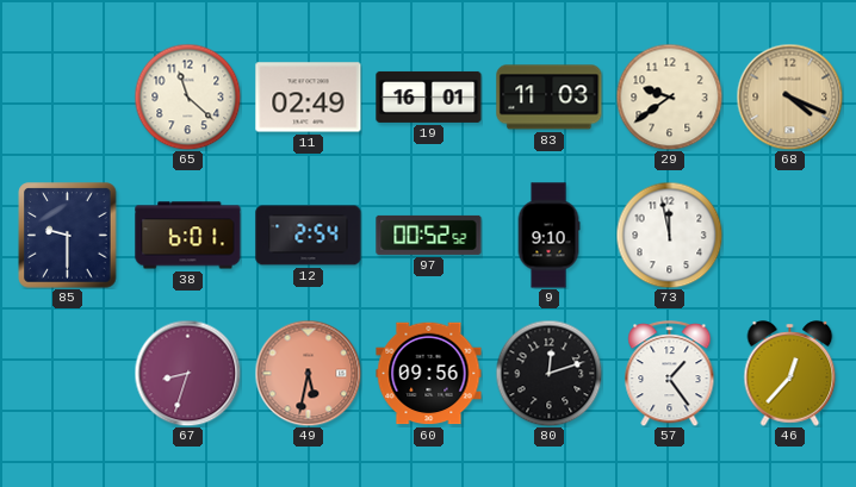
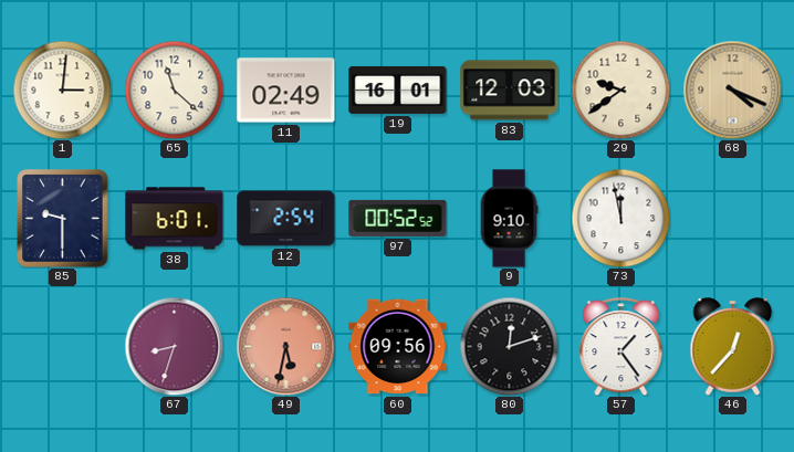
1: none -> 3:01
83: 11:03 -> 12:03
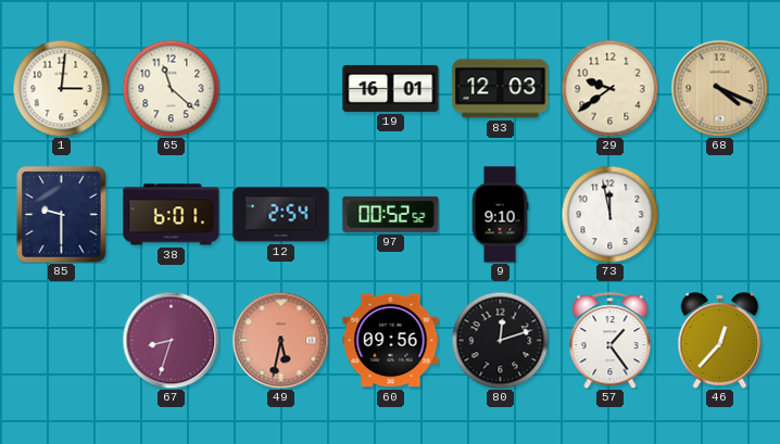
11: 02:49 -> none
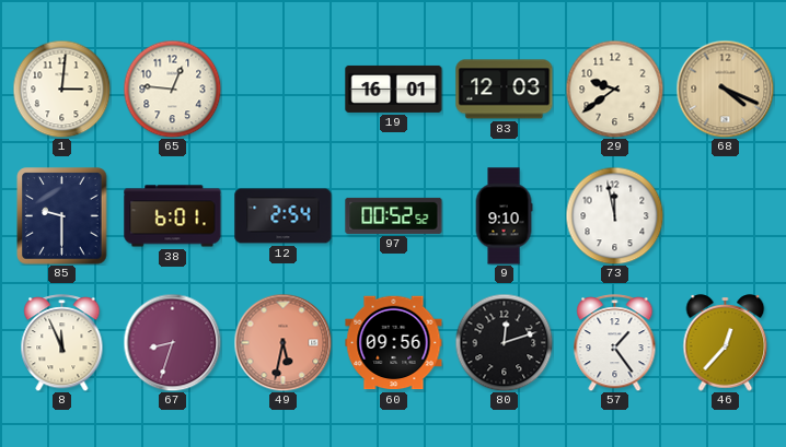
65: 11:22 -> 12:46
8: none -> 11:56
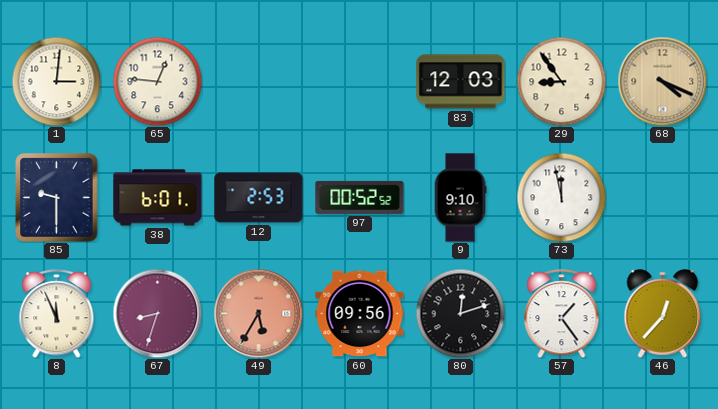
19: 16:01 -> none
29: 9:39 -> 8:54
12: 2:54 -> 2:53
49: 5:32 -> 5:35
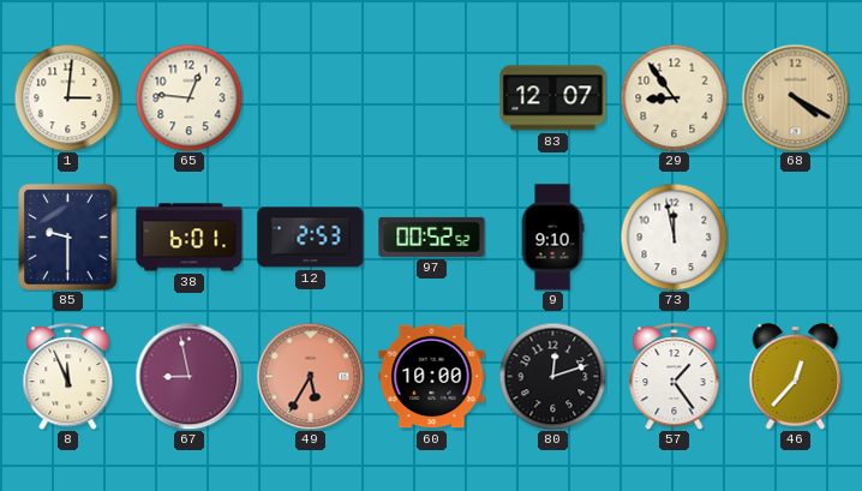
83: 12:03 -> 12:07
68: 4:19 -> 4:20
67: 8:33 -> 8:58
60: 09:56 -> 10:00
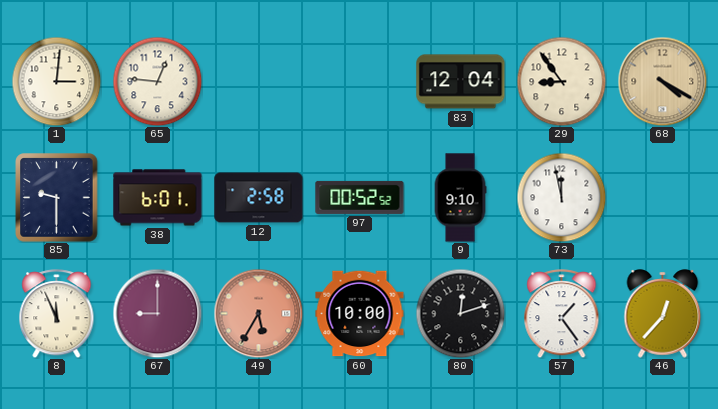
83: 12:07 -> 12:04
12: 2:53 -> 2:58
67: 8:58 -> 9:00
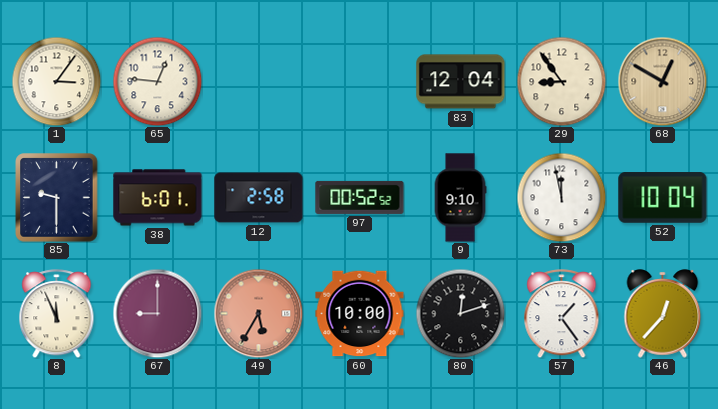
1: 3:01 -> 3:06
68: 4:20 -> 12:50
52: none -> 10:04
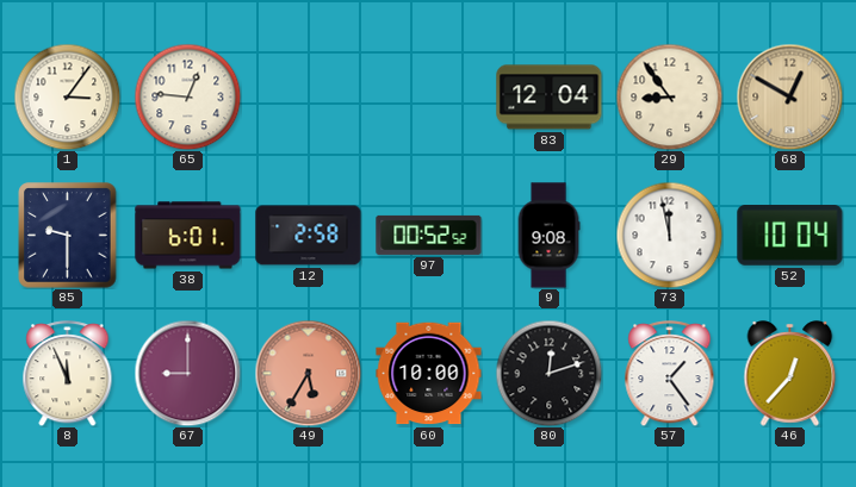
9: 9:10 -> 9:08
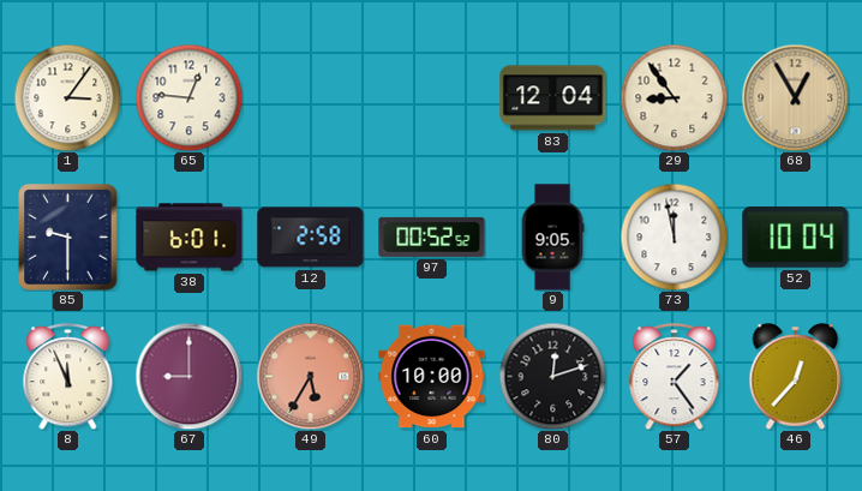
68: 12:50 -> 12:55
9: 9:08 -> 9:05
